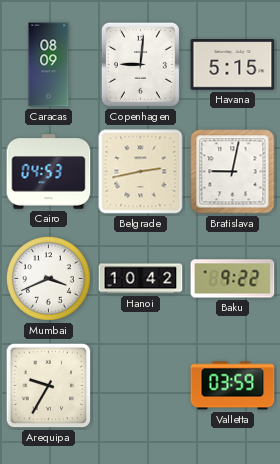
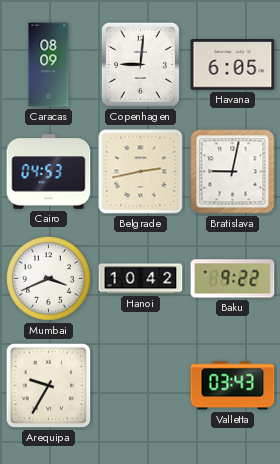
Havana: 5:15 -> 6:05
Valletta: 03:59 -> 03:43
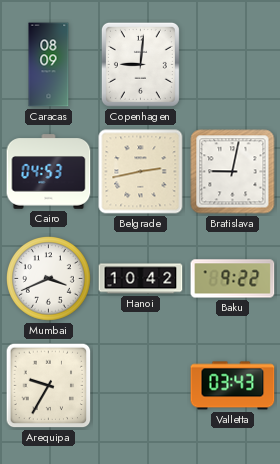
Havana: 6:05 -> none
